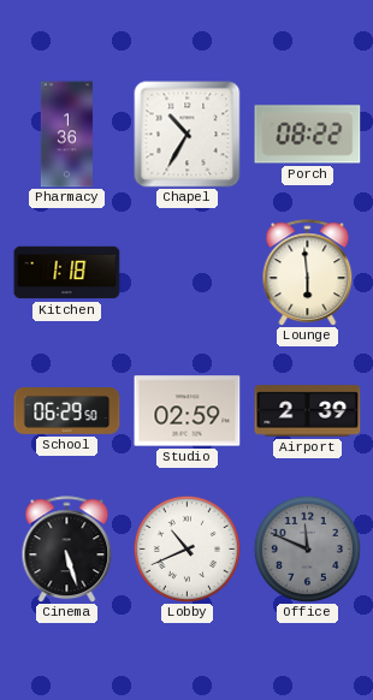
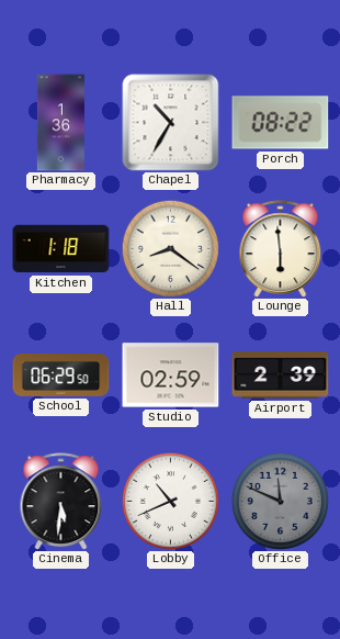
Hall: none -> 8:21
Cinema: 5:27 -> 5:31
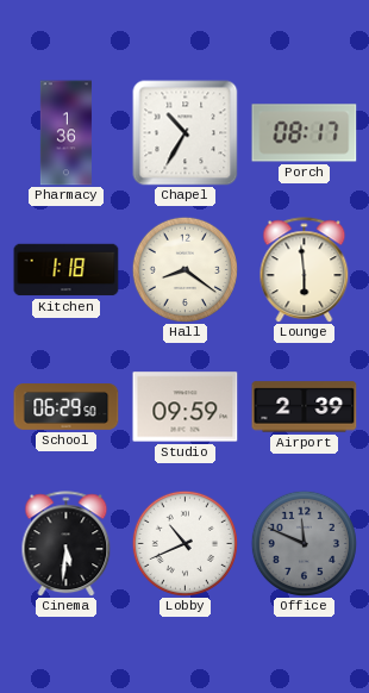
Porch: 08:22 -> 08:17
Studio: 02:59 -> 09:59
